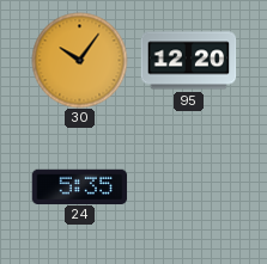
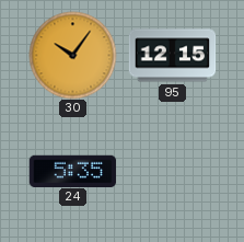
95: 12:20 -> 12:15
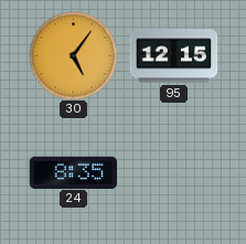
30: 10:06 -> 5:06
24: 5:35 -> 8:35
